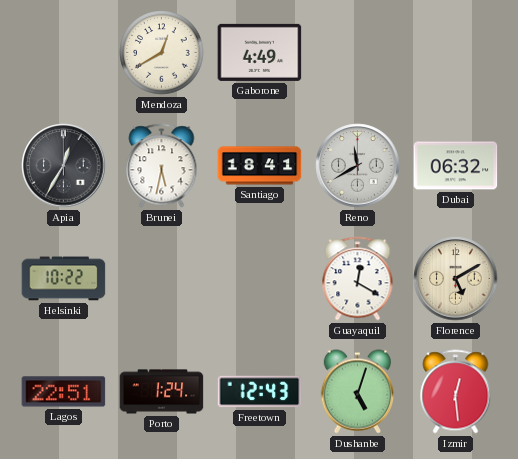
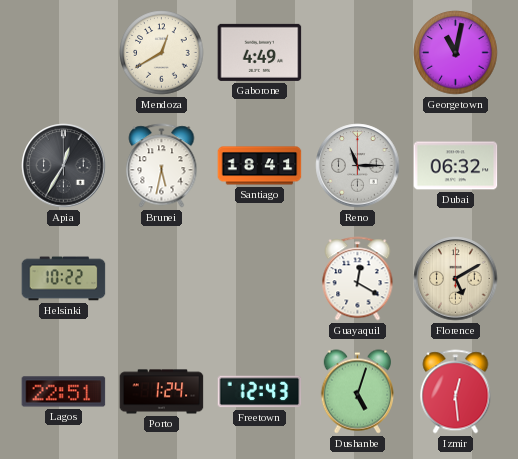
Georgetown: none -> 11:02
Reno: 11:40 -> 11:15
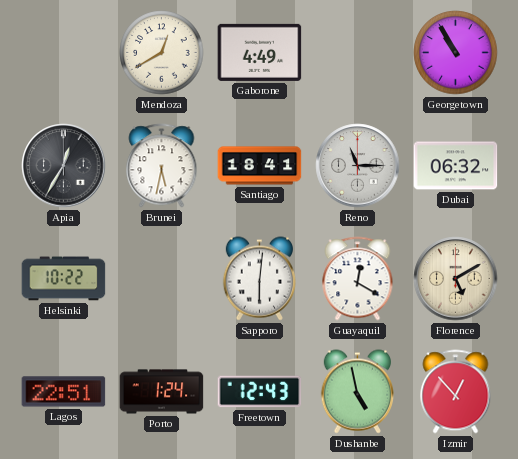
Georgetown: 11:02 -> 10:55
Sapporo: none -> 6:01
Dushanbe: 5:03 -> 4:58
Izmir: 12:29 -> 12:53
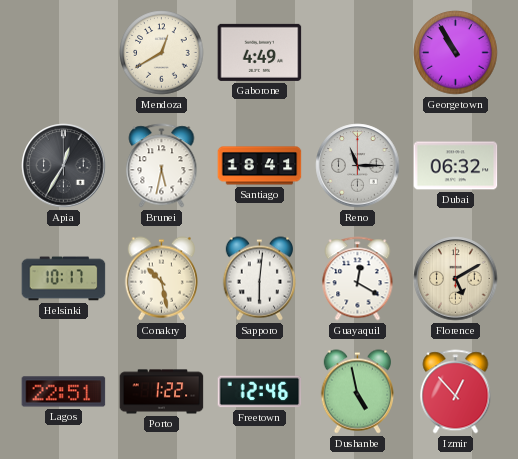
Helsinki: 10:22 -> 10:17
Conakry: none -> 10:28
Porto: 1:24 -> 1:22
Freetown: 12:43 -> 12:46
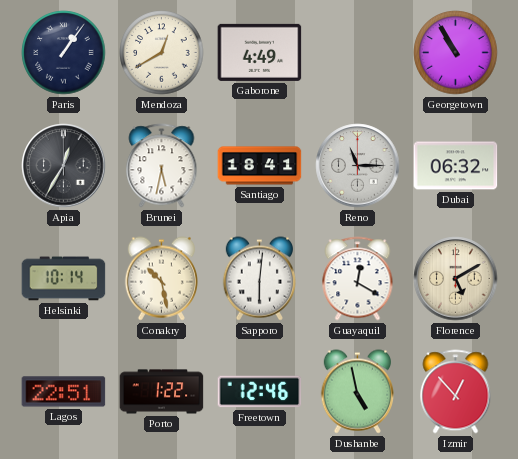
Paris: none -> 1:06
Helsinki: 10:17 -> 10:14
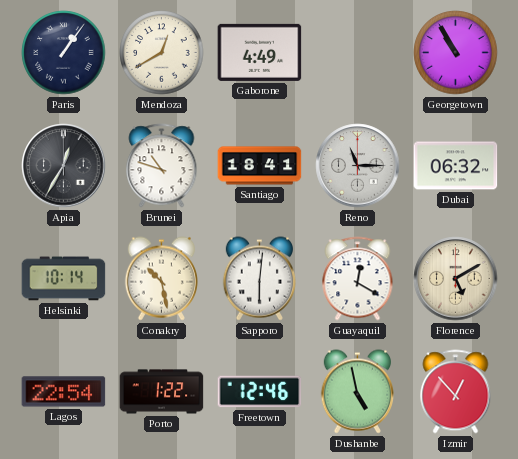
Brunei: 5:32 -> 10:48
Lagos: 22:51 -> 22:54
